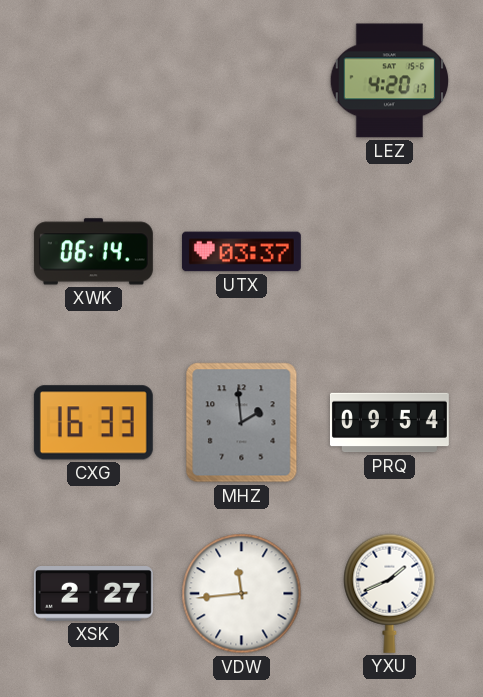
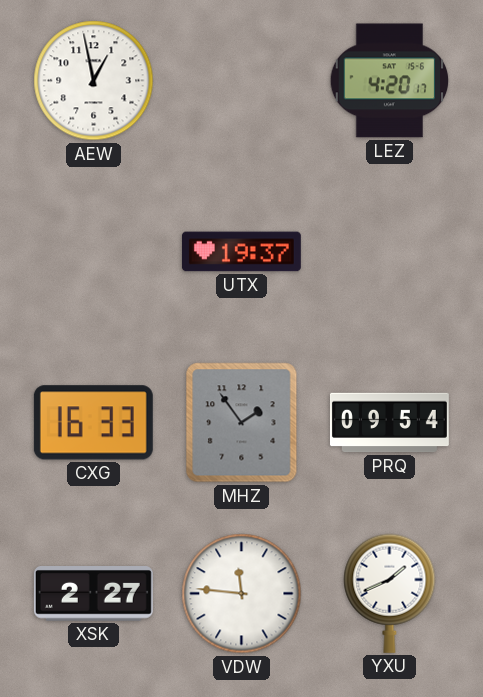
AEW: none -> 12:58
XWK: 06:14 -> none
UTX: 03:37 -> 19:37
MHZ: 1:59 -> 1:54
VDW: 11:44 -> 11:46
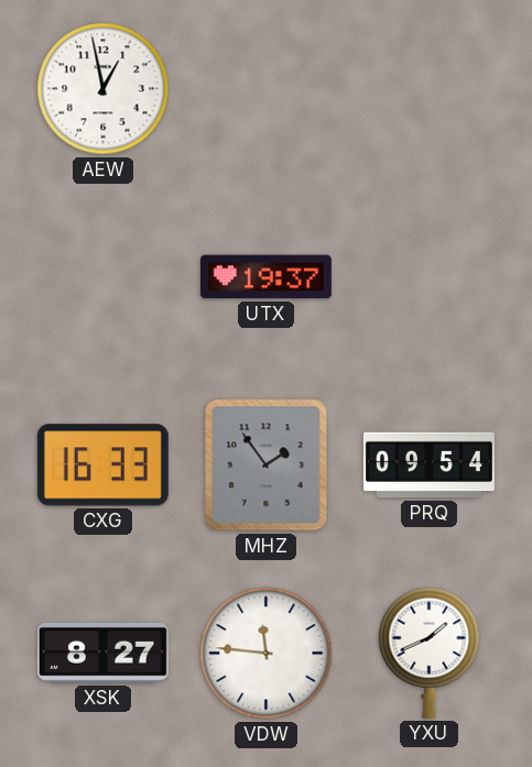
LEZ: 4:20 -> none
XSK: 2:27 -> 8:27
